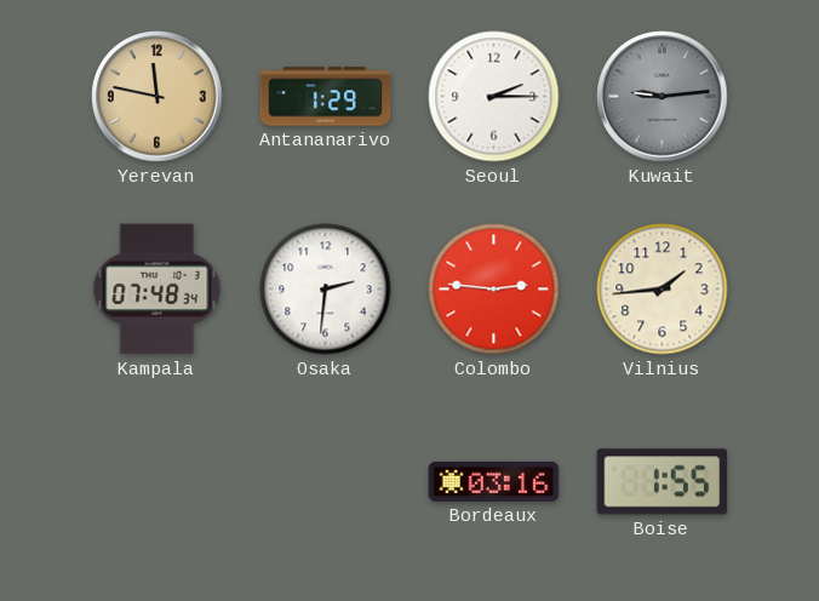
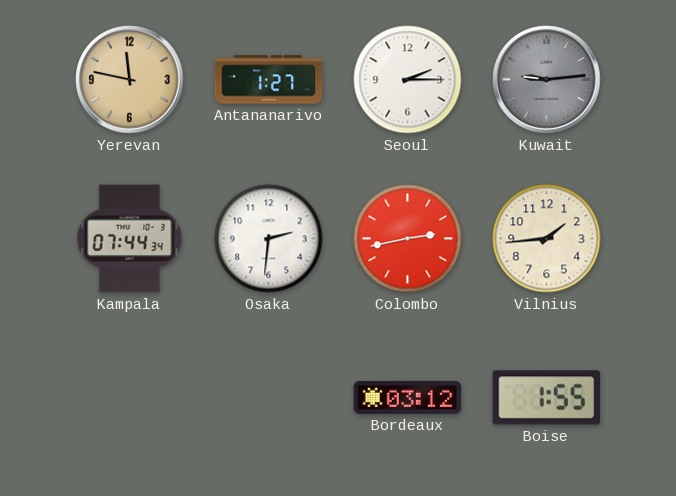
Antananarivo: 1:29 -> 1:27
Kampala: 07:48 -> 07:44
Colombo: 2:46 -> 2:43
Bordeaux: 03:16 -> 03:12
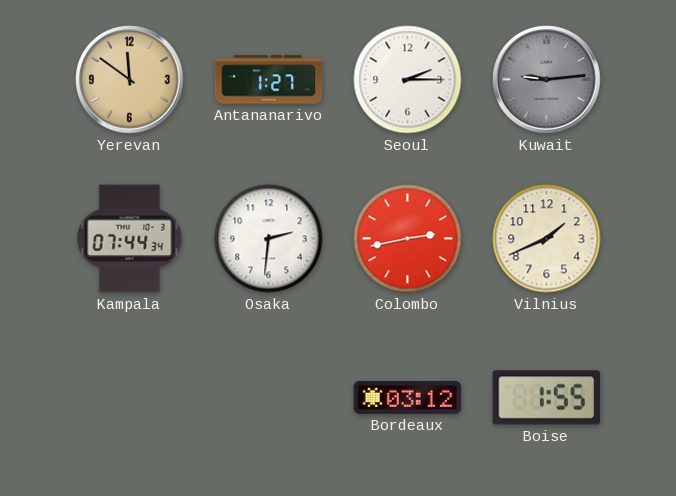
Yerevan: 11:47 -> 11:51
Vilnius: 1:44 -> 1:41
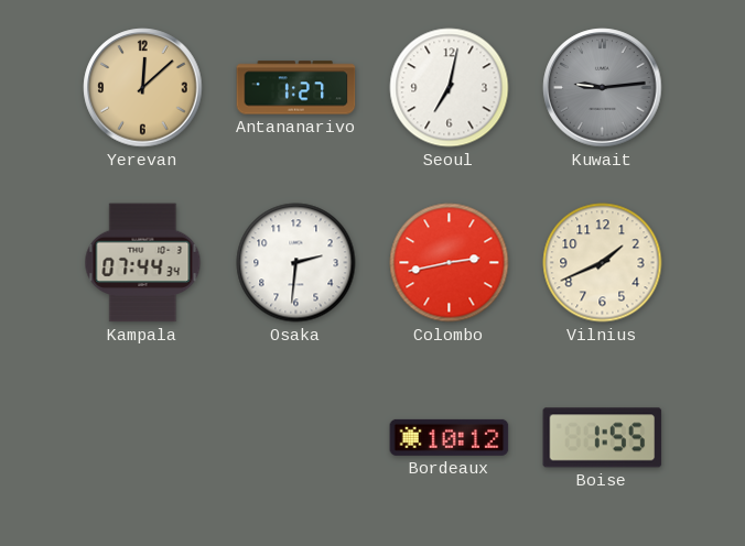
Yerevan: 11:51 -> 12:08
Seoul: 2:15 -> 7:02
Bordeaux: 03:12 -> 10:12
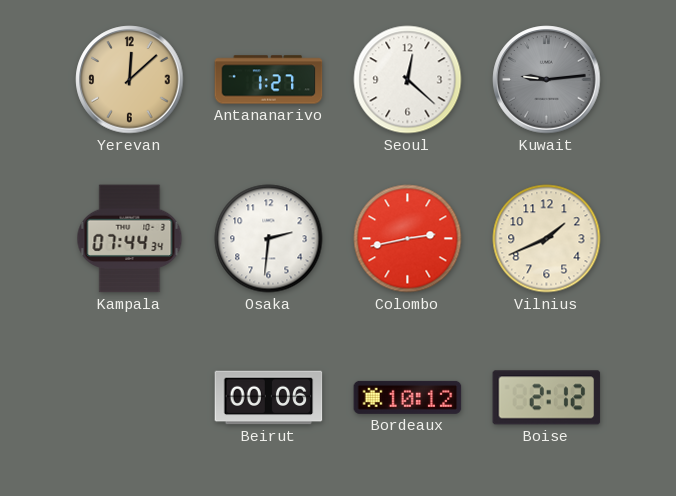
Seoul: 7:02 -> 12:22
Beirut: none -> 00:06
Boise: 1:55 -> 2:12
